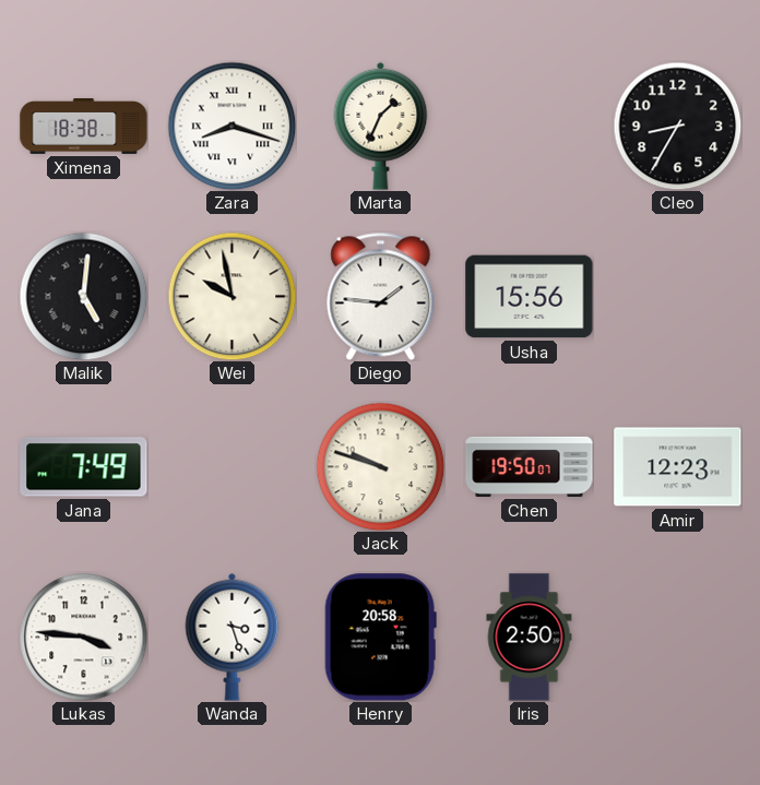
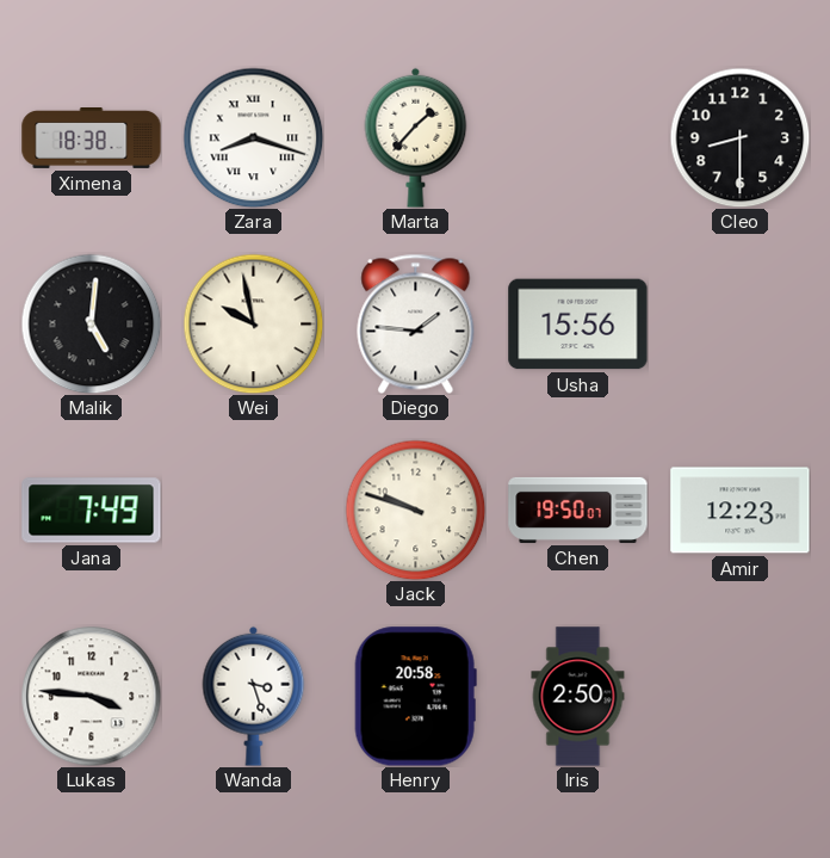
Marta: 1:34 -> 1:37
Cleo: 8:35 -> 8:30
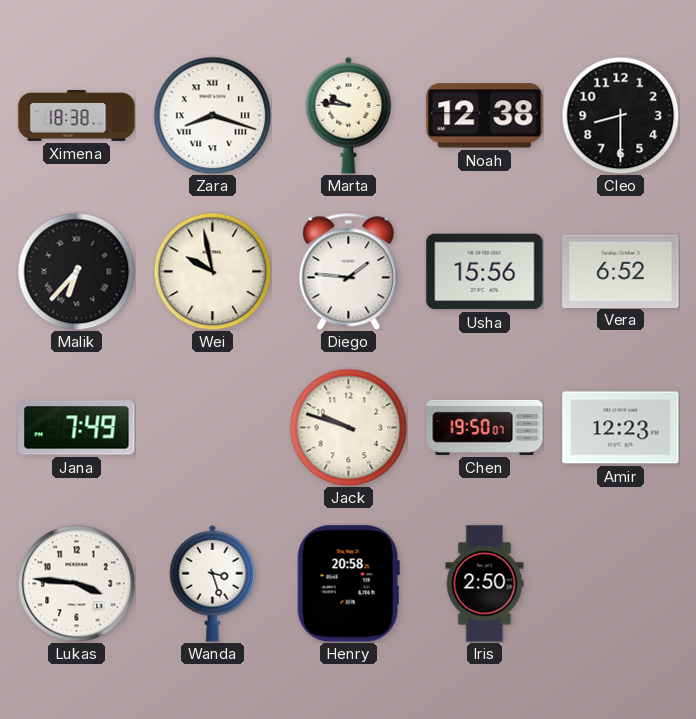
Marta: 1:37 -> 9:46
Noah: none -> 12:38
Malik: 5:01 -> 6:37
Vera: none -> 6:52
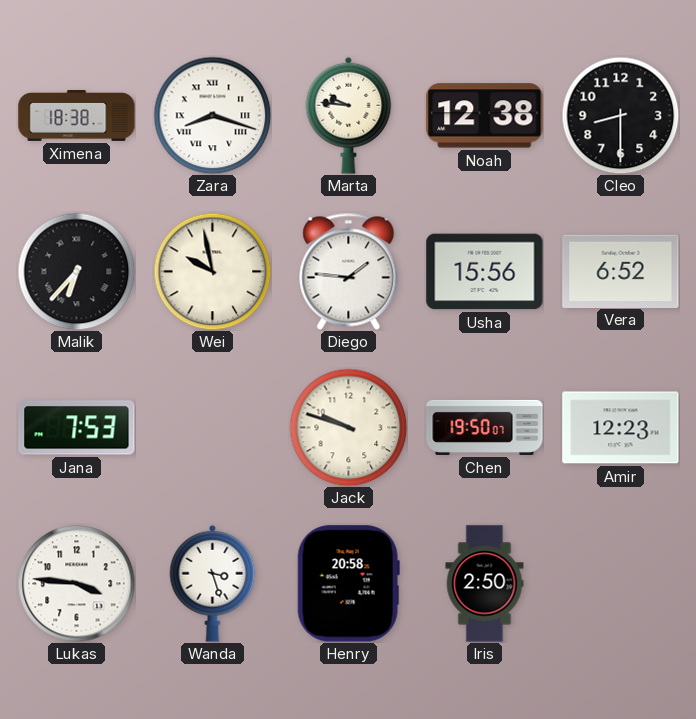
Jana: 7:49 -> 7:53
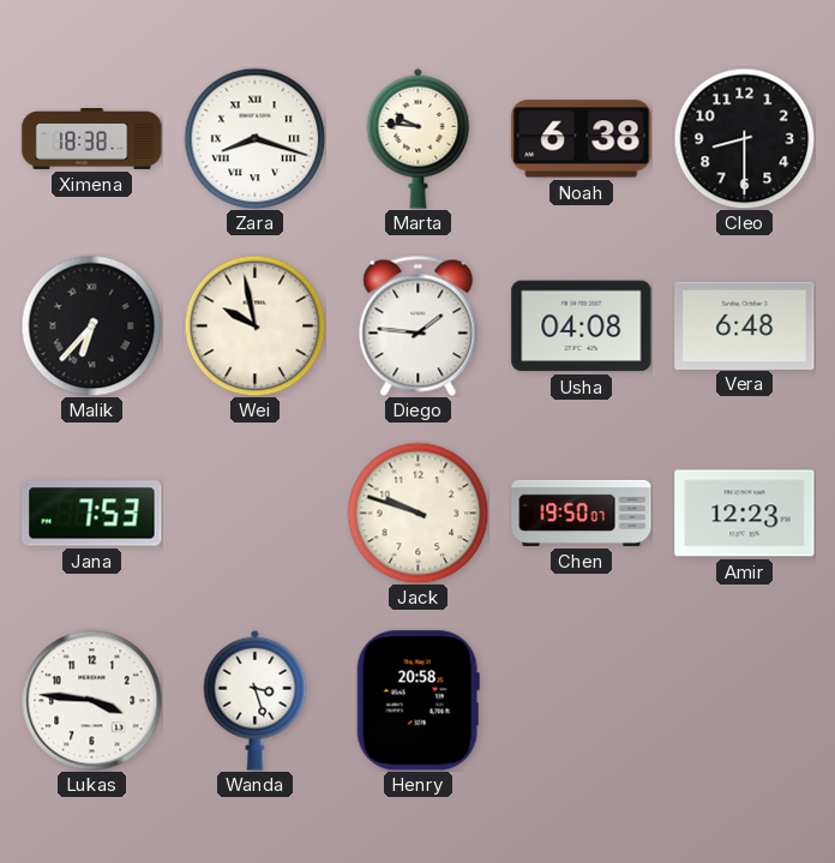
Noah: 12:38 -> 6:38
Usha: 15:56 -> 04:08
Vera: 6:52 -> 6:48
Iris: 2:50 -> none
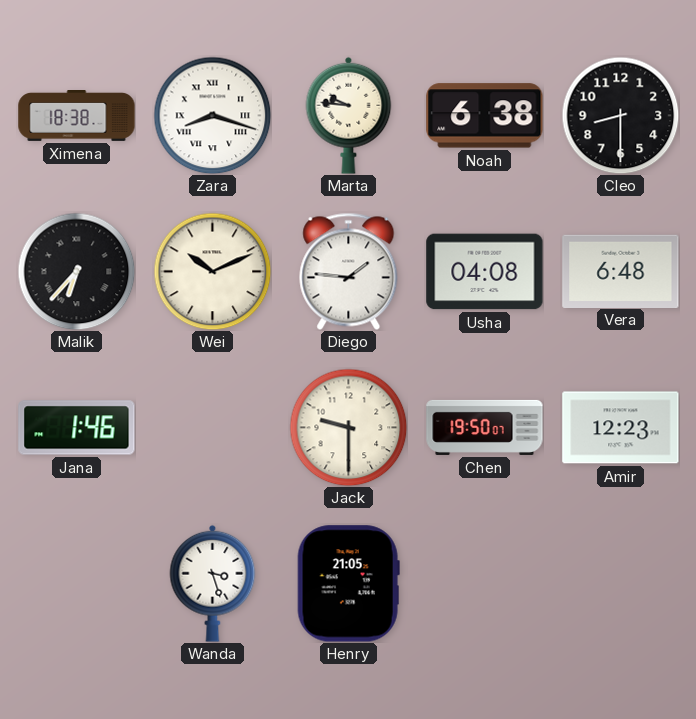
Wei: 9:58 -> 10:11
Jana: 7:53 -> 1:46
Jack: 9:48 -> 9:30
Lukas: 3:46 -> none
Henry: 20:58 -> 21:05
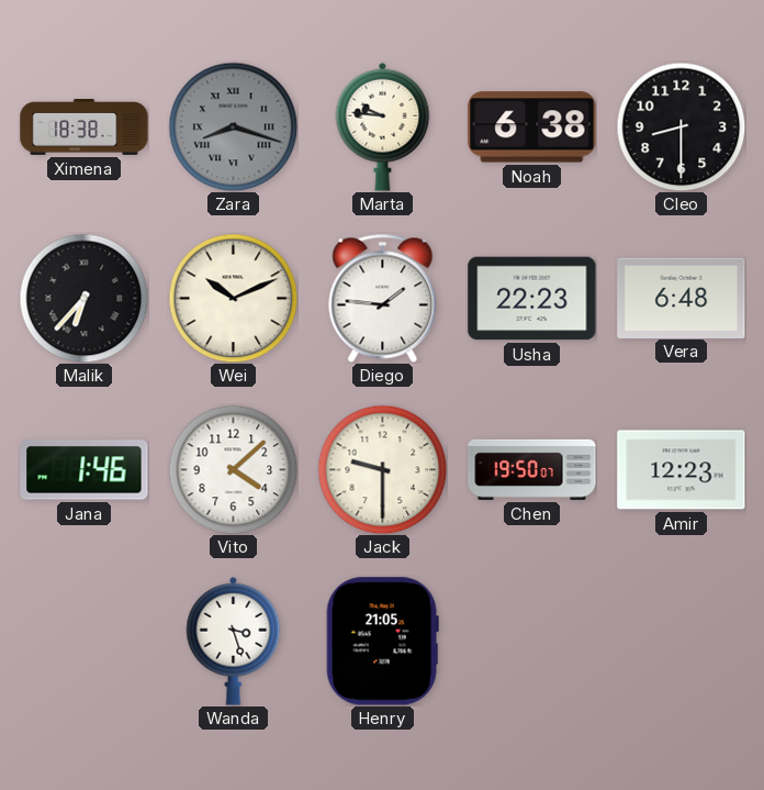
Zara dial: white -> grey
Usha: 04:08 -> 22:23
Vito: none -> 4:08
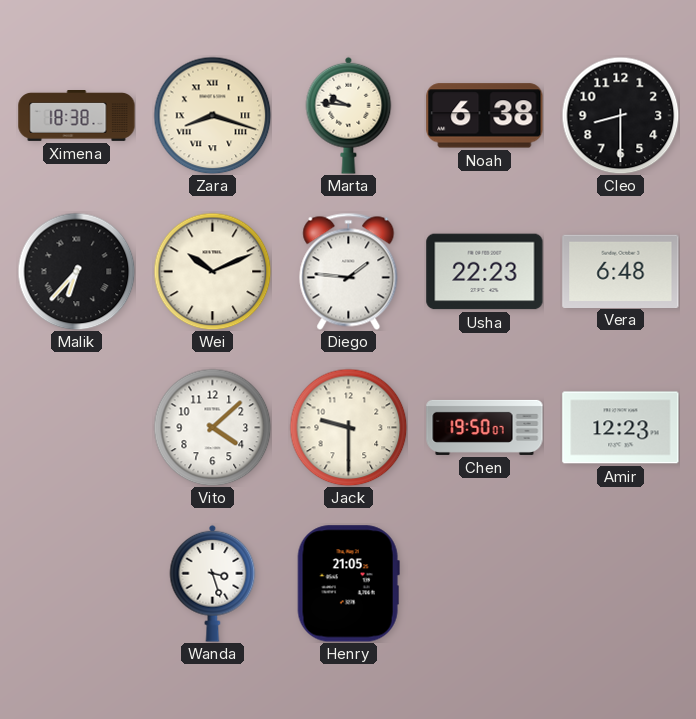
Zara dial: grey -> cream
Jana: 1:46 -> none
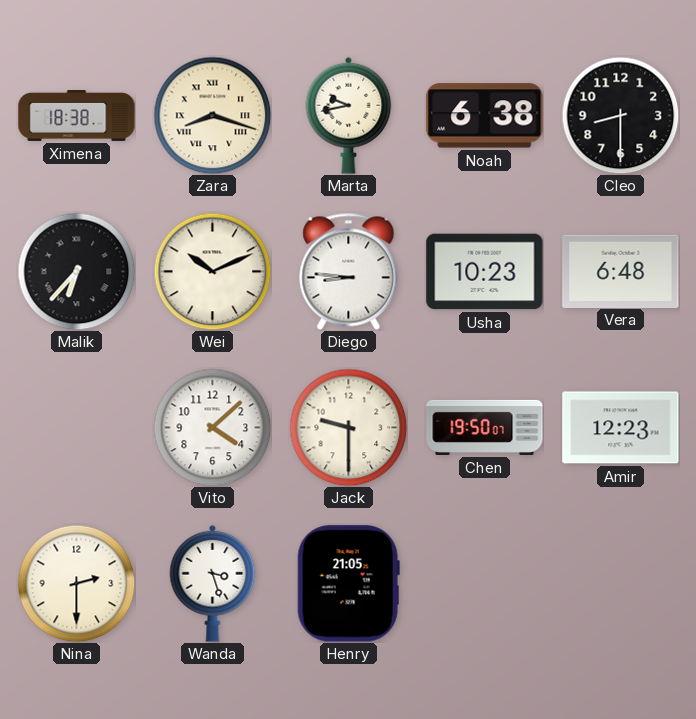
Marta: 9:46 -> 9:43
Diego: 1:46 -> 8:46
Usha: 22:23 -> 10:23
Nina: none -> 2:30
